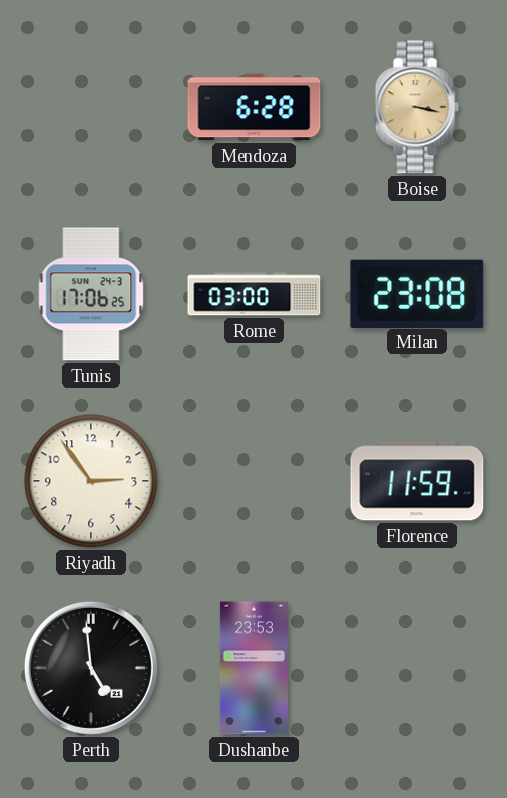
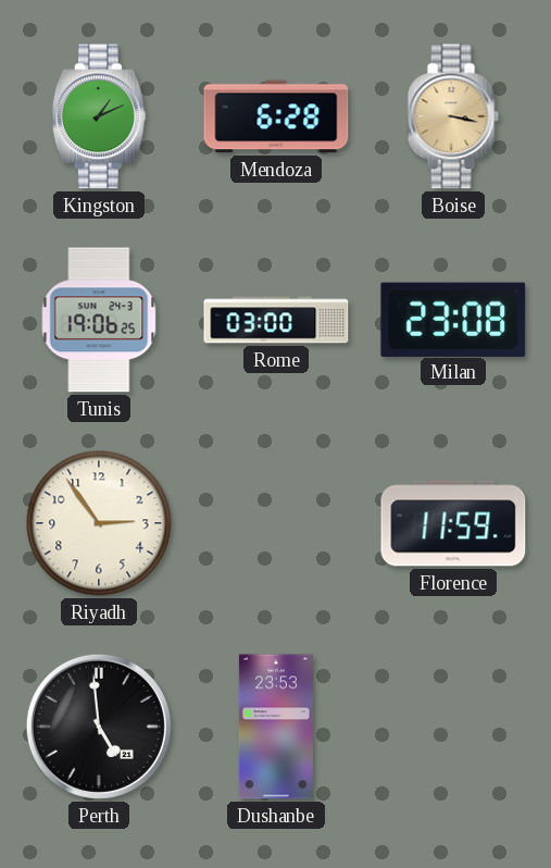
Kingston: none -> 1:11
Tunis: 17:06 -> 19:06
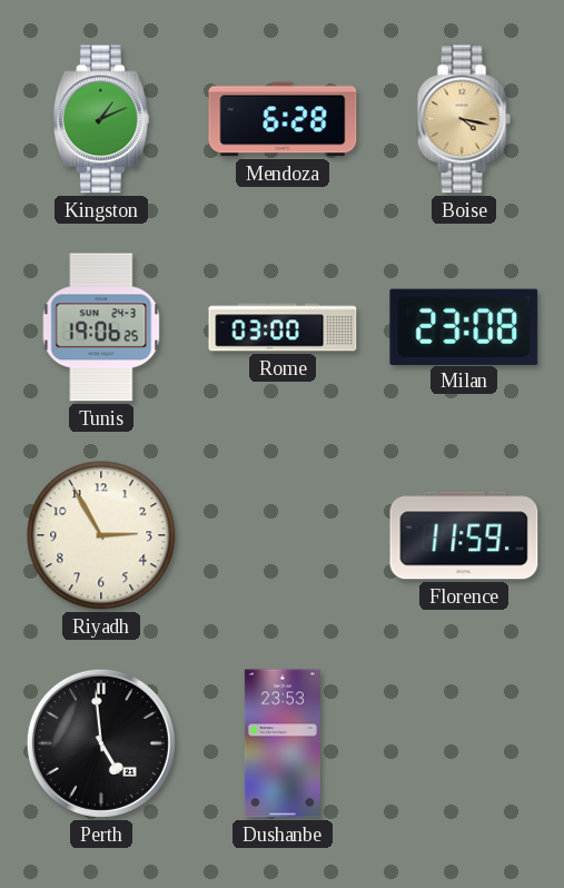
Boise: 3:17 -> 4:17
Riyadh: 2:54 -> 2:55
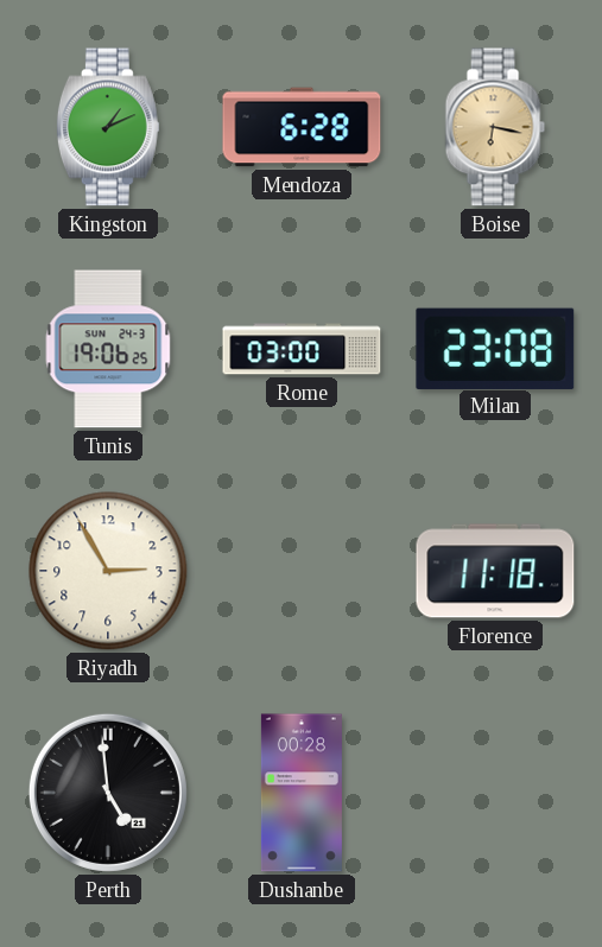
Boise: 4:17 -> 6:17
Florence: 11:59 -> 11:18
Dushanbe: 23:53 -> 00:28
